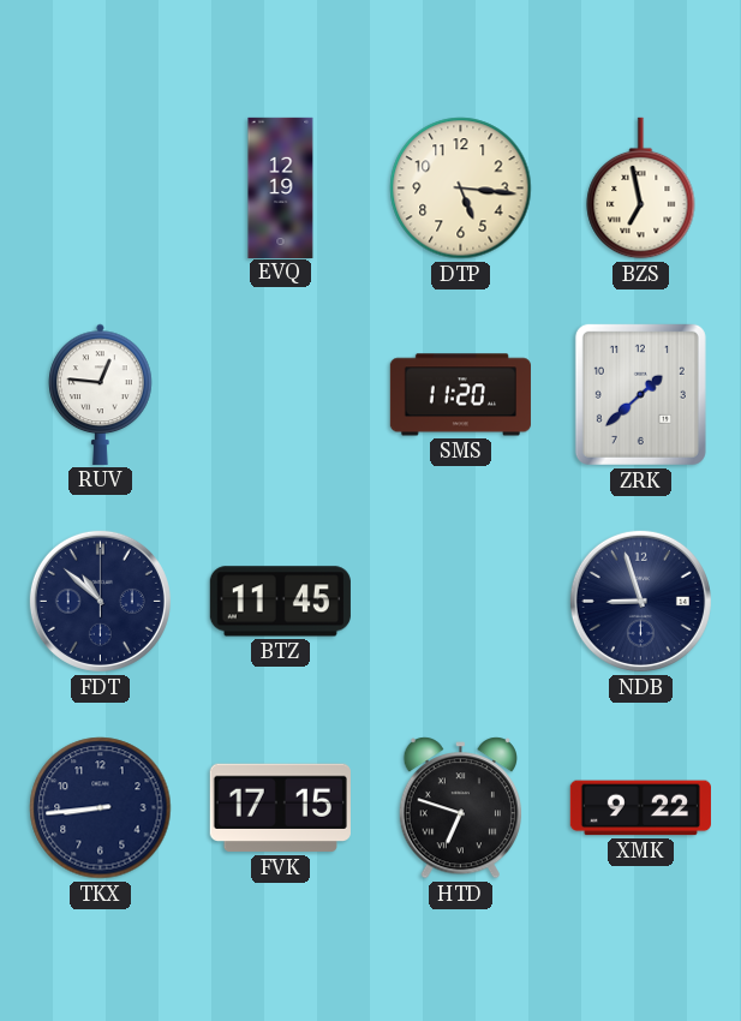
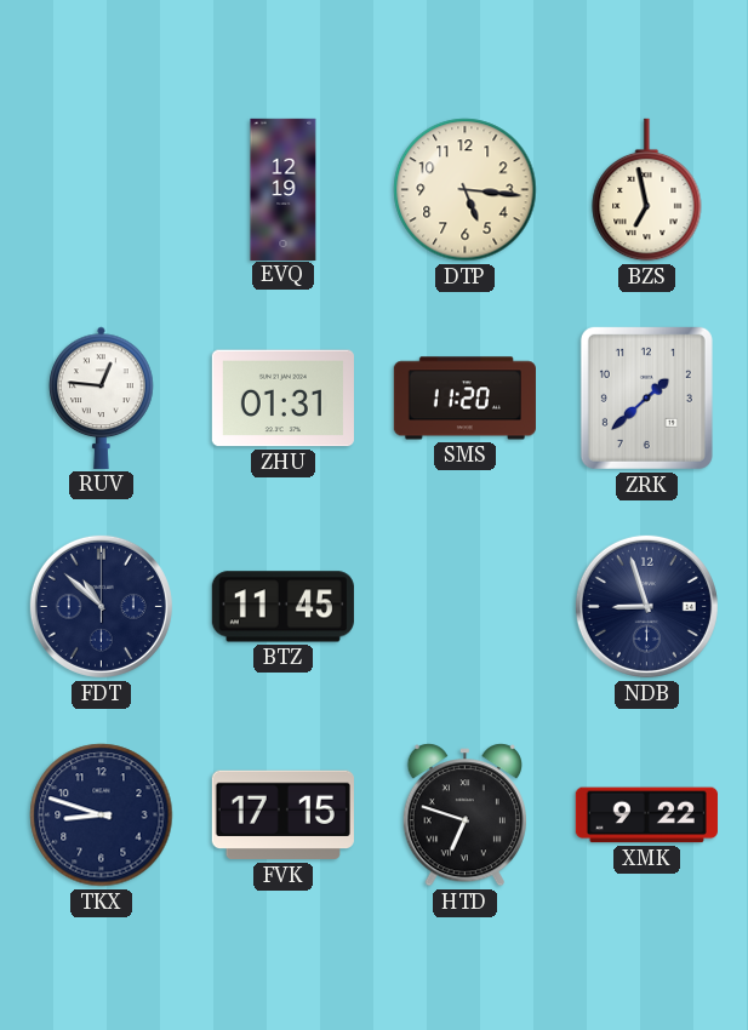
ZHU: none -> 01:31
TKX: 8:44 -> 8:48
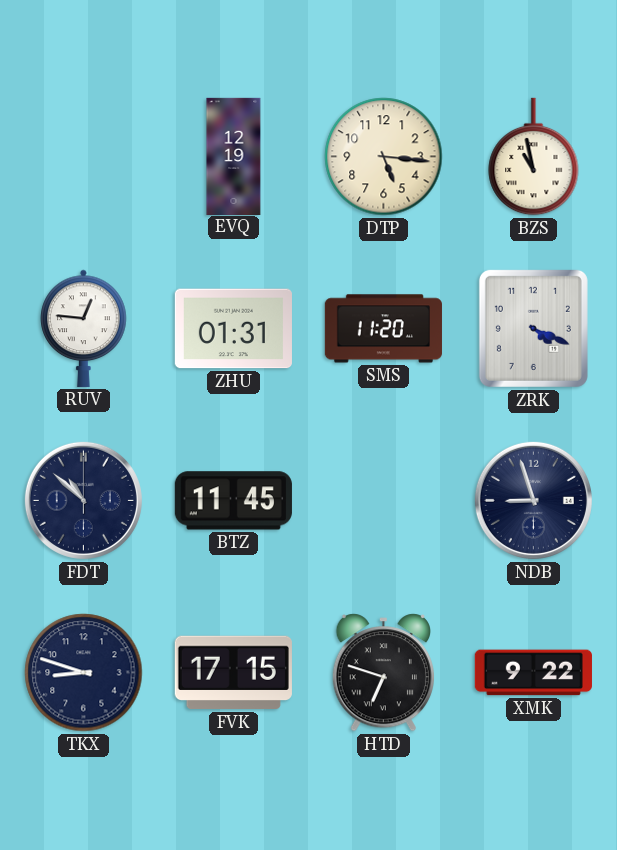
BZS: 6:58 -> 10:58
ZRK: 1:38 -> 4:19
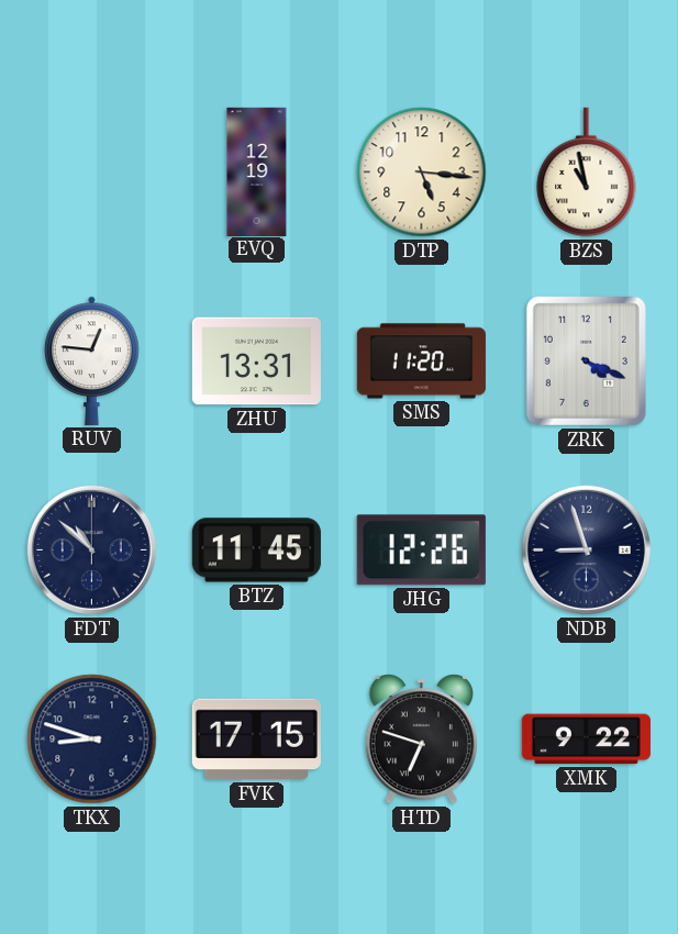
ZHU: 01:31 -> 13:31
JHG: none -> 12:26
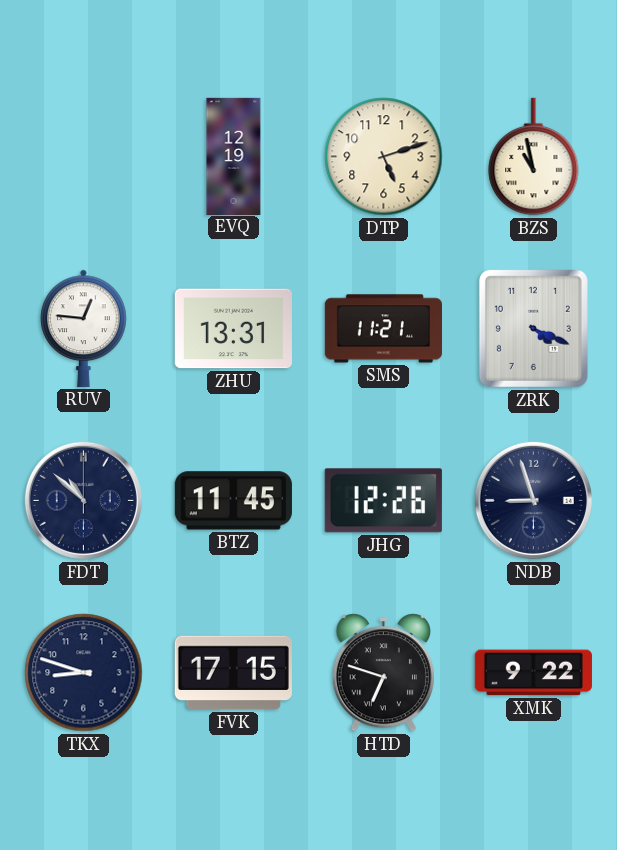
DTP: 5:16 -> 5:12
SMS: 11:20 -> 11:21
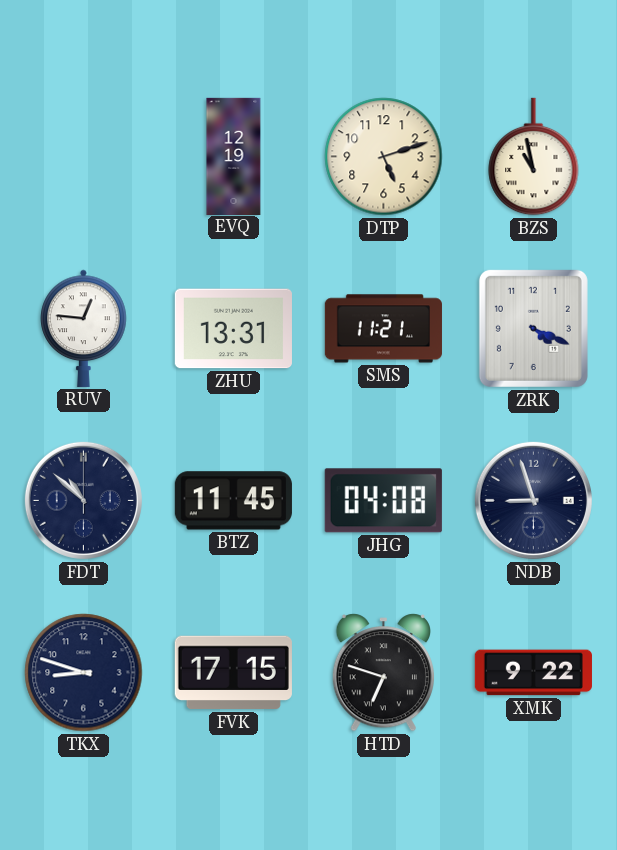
JHG: 12:26 -> 04:08
